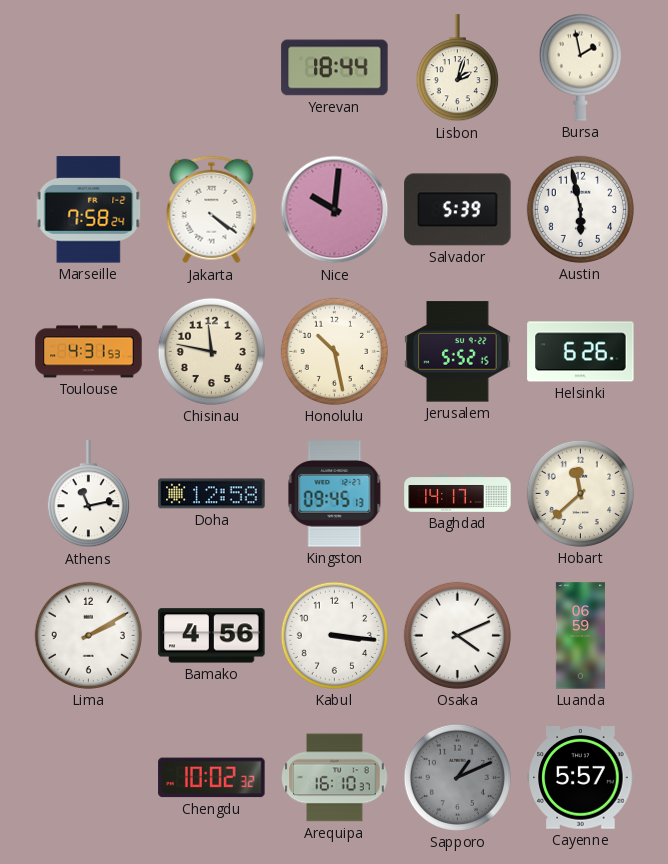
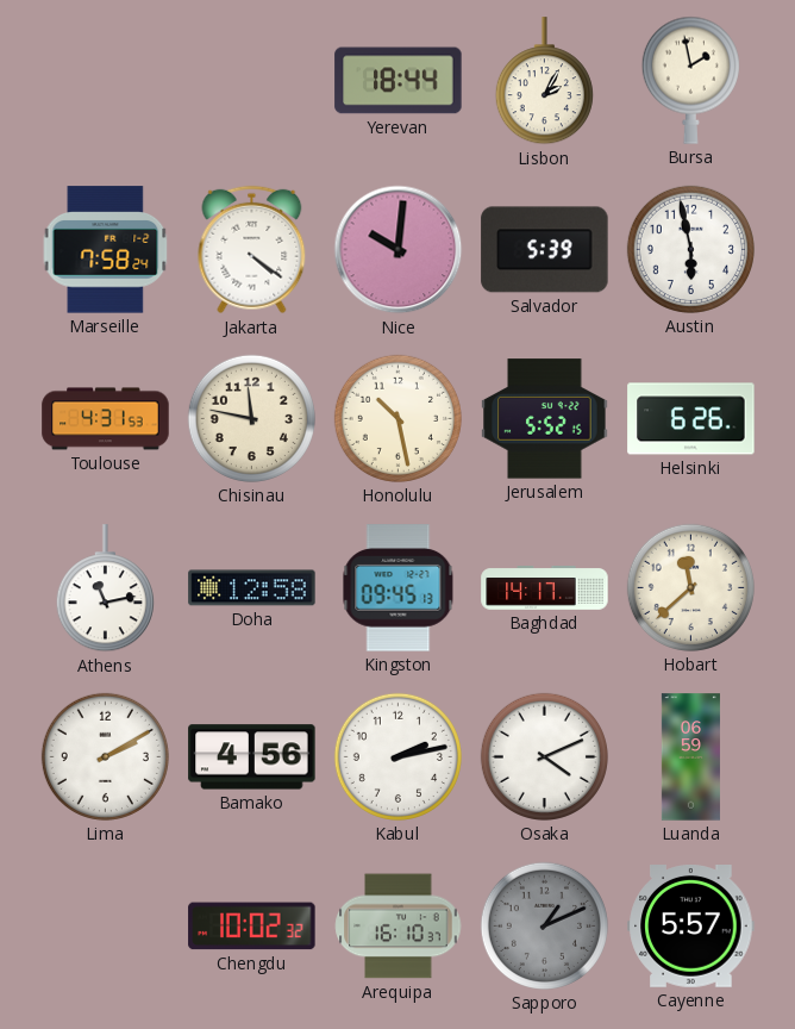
Lisbon: 2:03 -> 2:05
Kabul: 3:16 -> 2:13
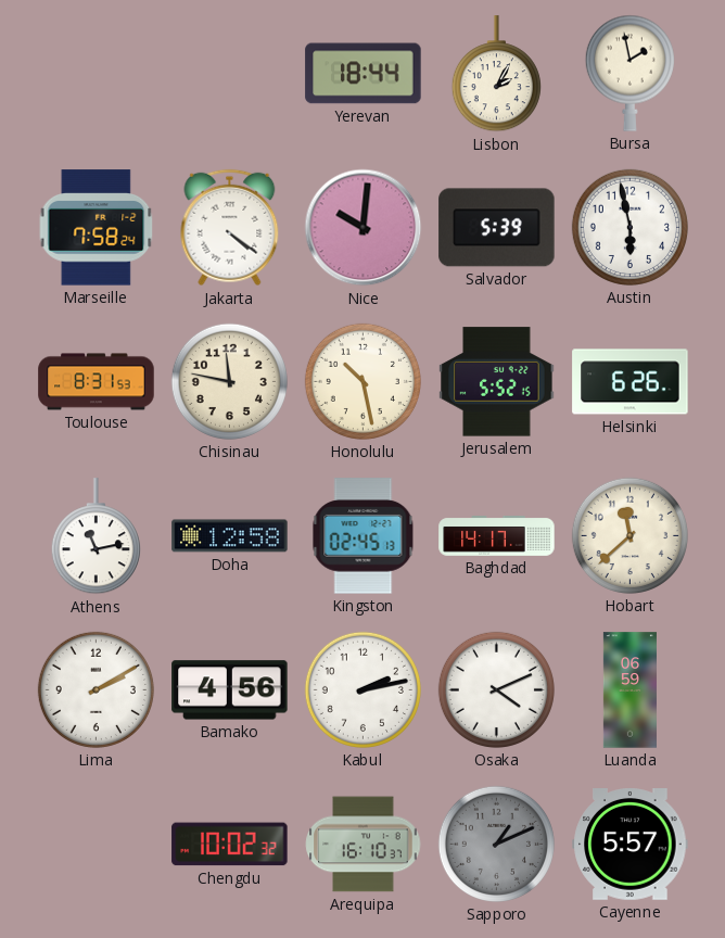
Toulouse: 4:31 -> 8:31
Kingston: 09:45 -> 02:45
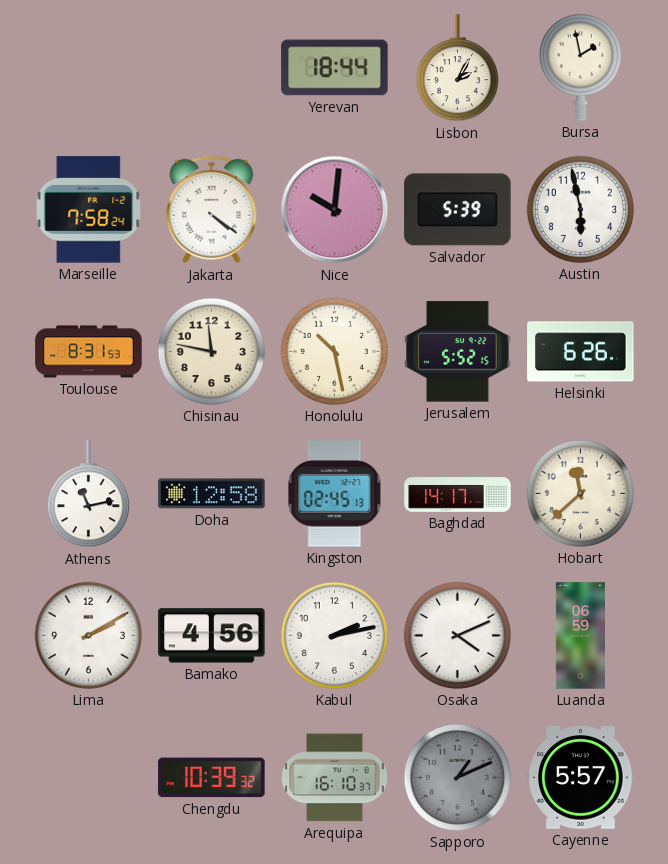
Chengdu: 10:02 -> 10:39
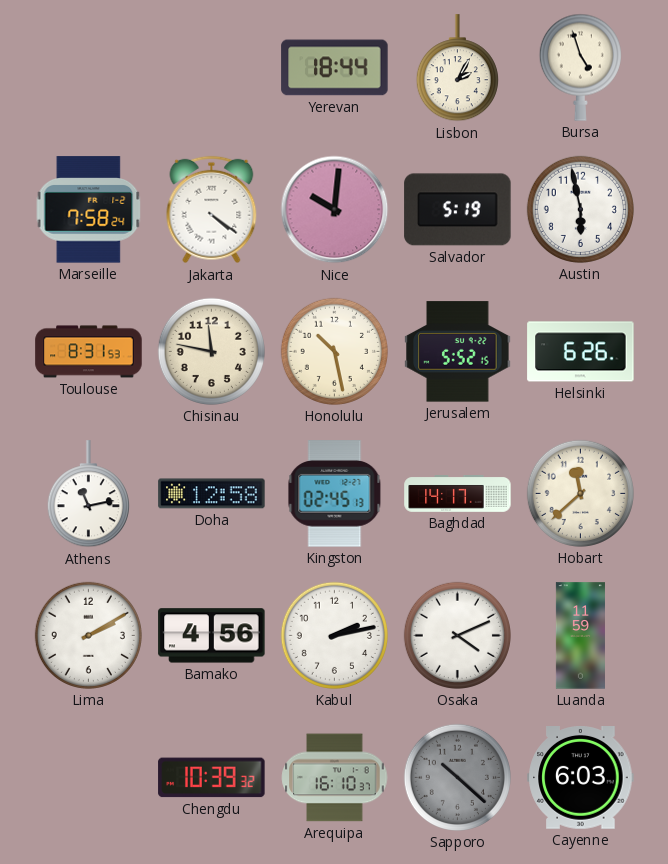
Bursa: 1:58 -> 4:57
Salvador: 5:39 -> 5:19
Luanda: 06:59 -> 11:59
Sapporo: 1:11 -> 10:22
Cayenne: 5:57 -> 6:03
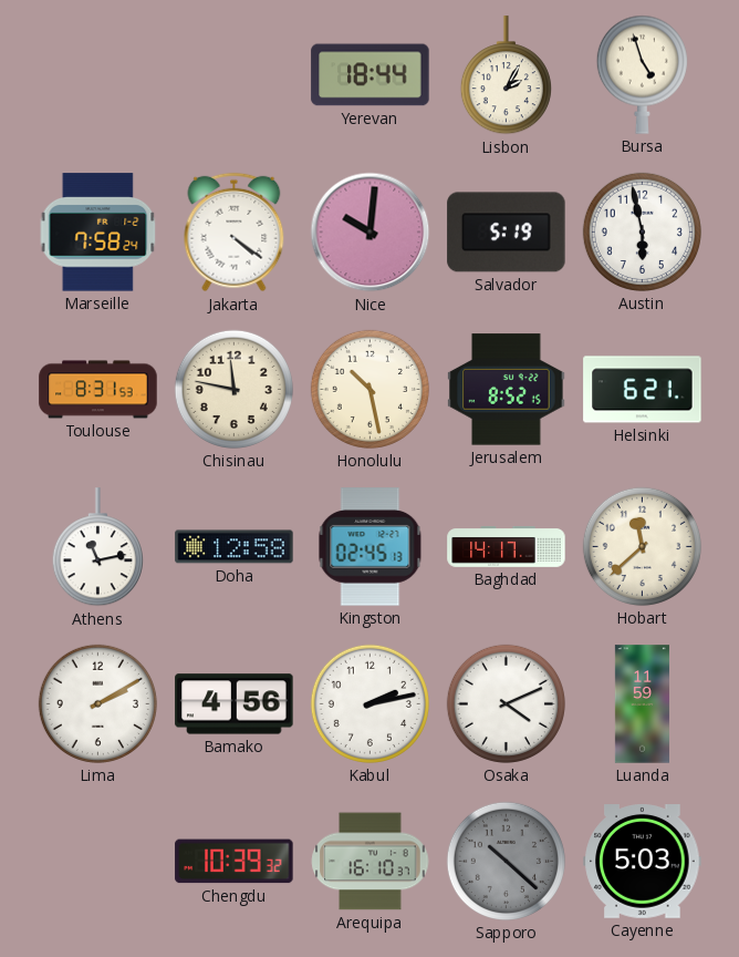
Jerusalem: 5:52 -> 8:52
Helsinki: 6:26 -> 6:21
Cayenne: 6:03 -> 5:03
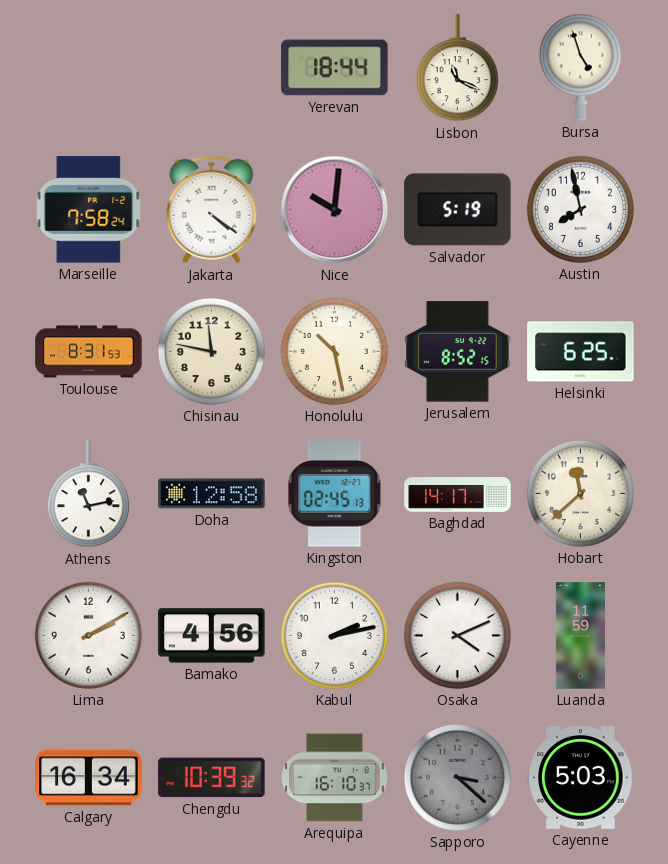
Lisbon: 2:05 -> 11:19
Austin: 5:58 -> 7:58
Helsinki: 6:21 -> 6:25
Calgary: none -> 16:34
Sapporo: 10:22 -> 3:22
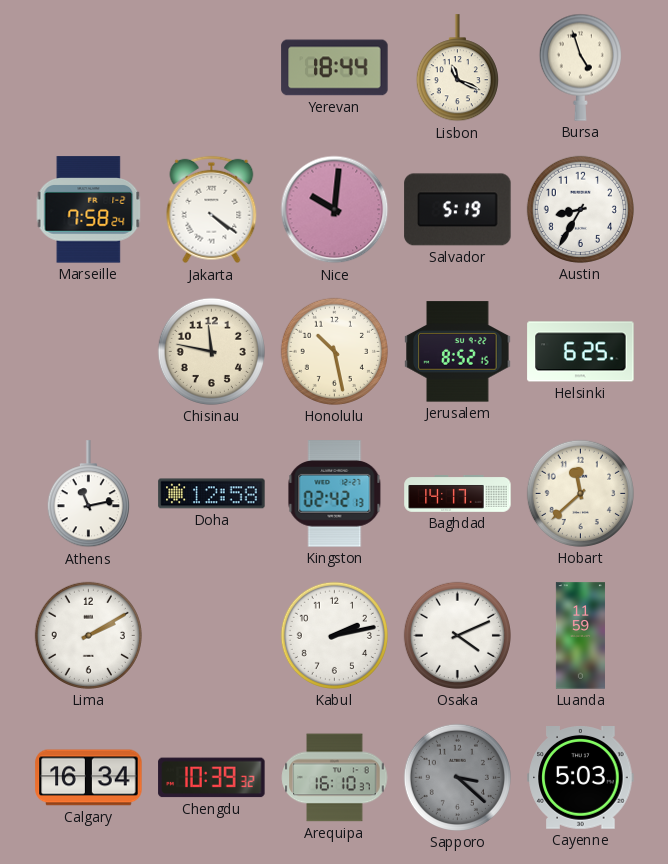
Austin: 7:58 -> 8:35
Toulouse: 8:31 -> none
Kingston: 02:45 -> 02:42
Bamako: 4:56 -> none
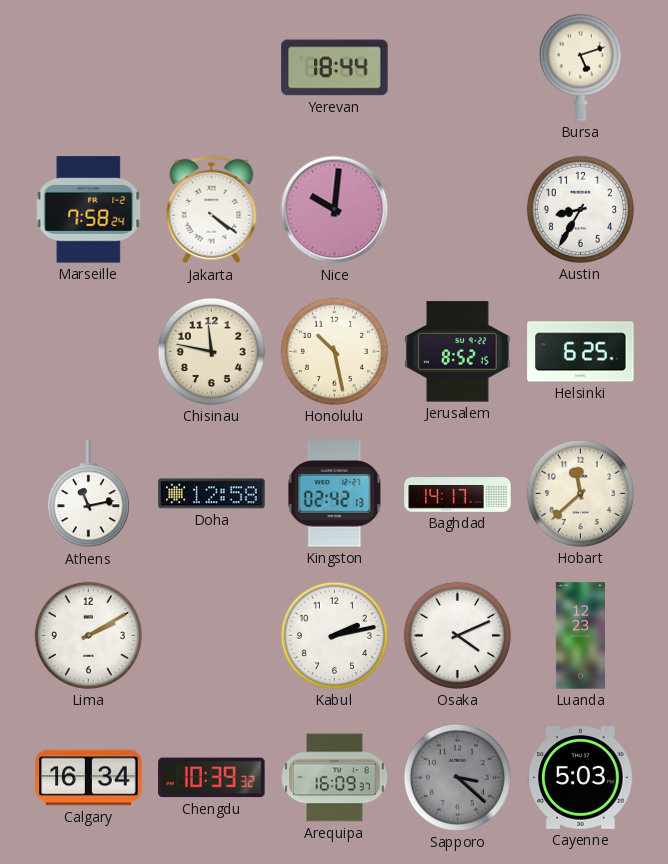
Lisbon: 11:19 -> none
Bursa: 4:57 -> 5:12
Salvador: 5:19 -> none
Luanda: 11:59 -> 12:23
Arequipa: 16:10 -> 16:09
